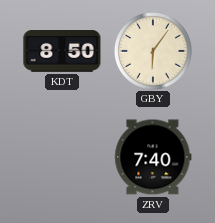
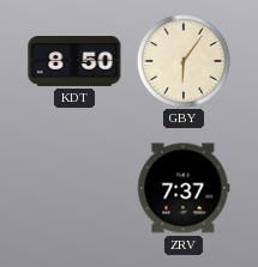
ZRV: 7:40 -> 7:37
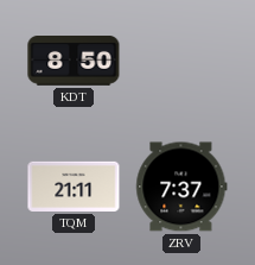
GBY: 6:06 -> none
TQM: none -> 21:11
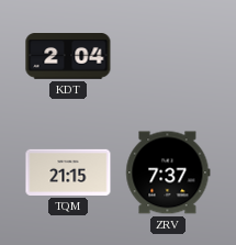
KDT: 8:50 -> 2:04
TQM: 21:11 -> 21:15
